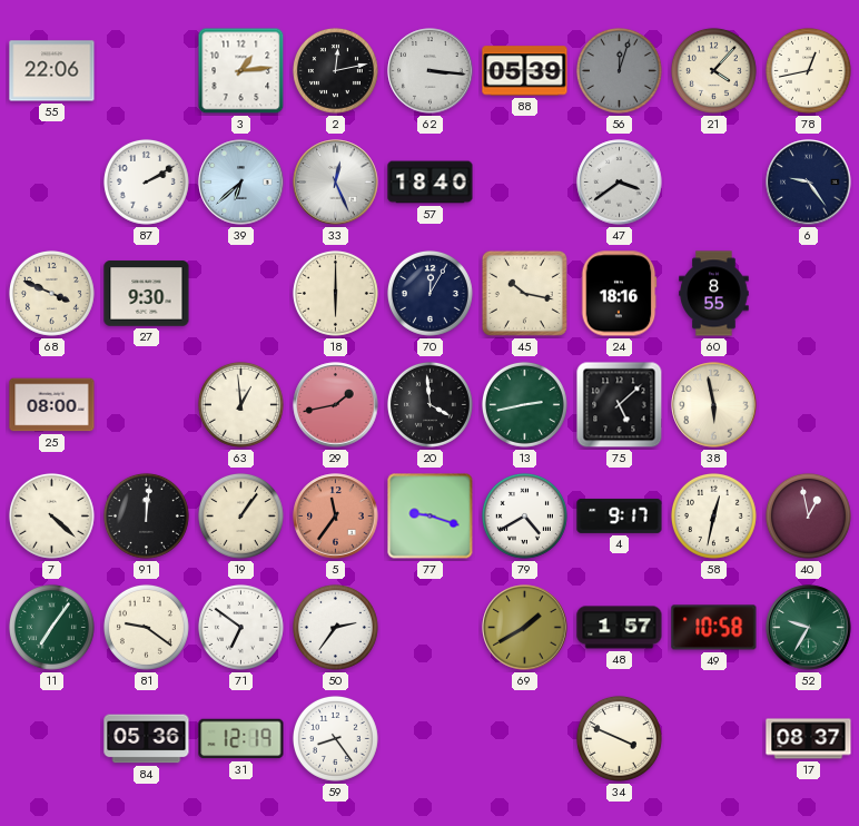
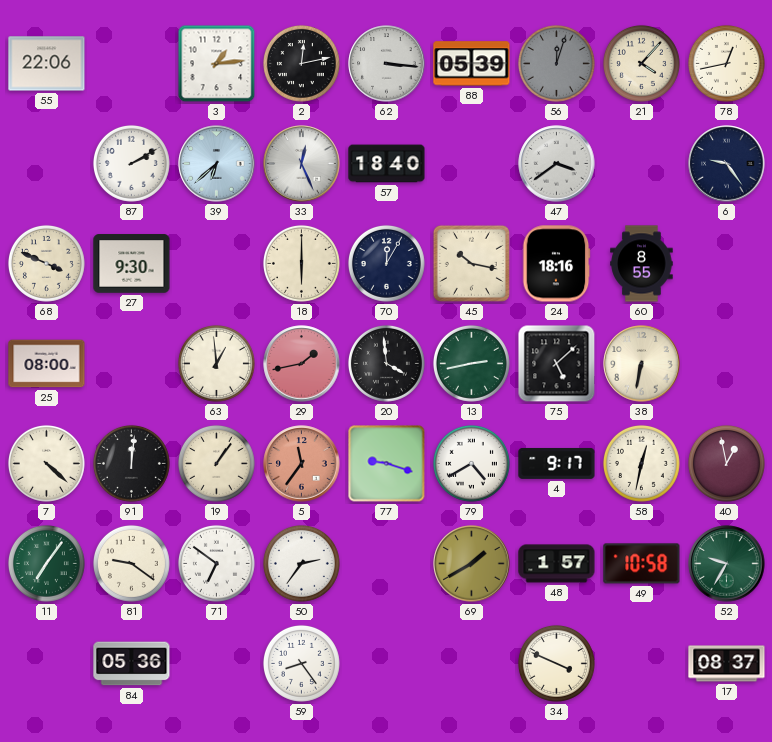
38: 5:58 -> 6:32
31: 12:19 -> none
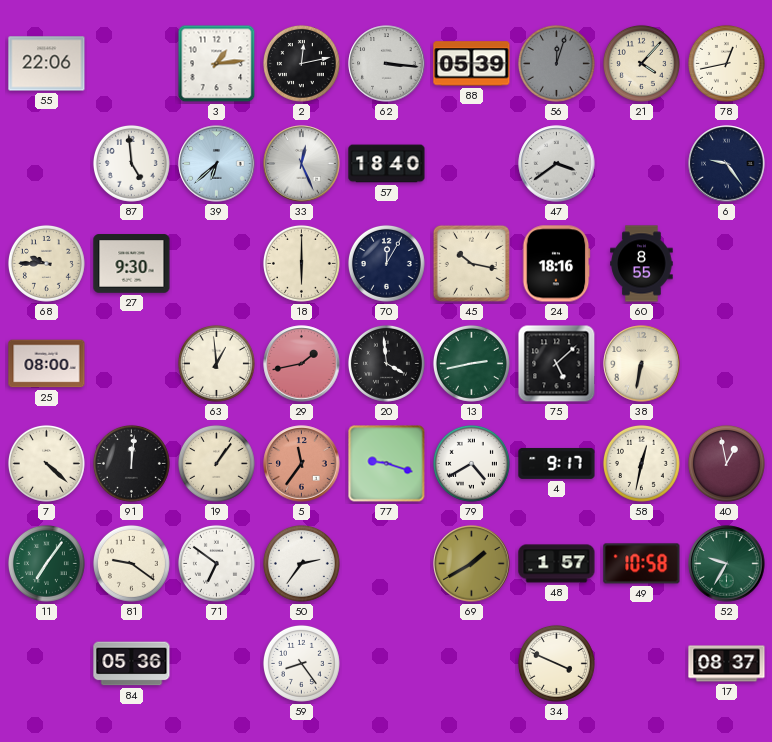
87: 2:10 -> 4:59
68: 3:49 -> 9:45
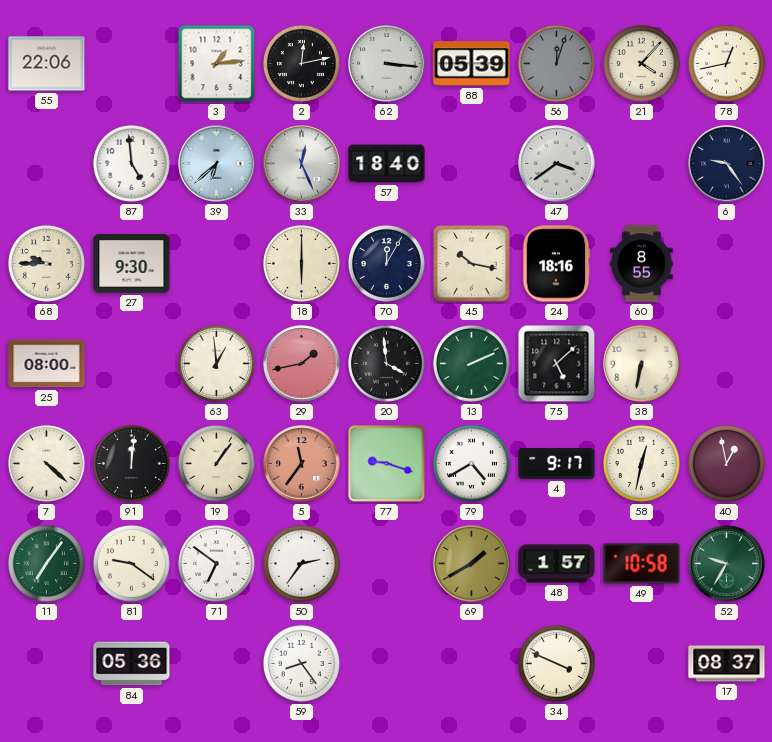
13: 2:43 -> 2:11
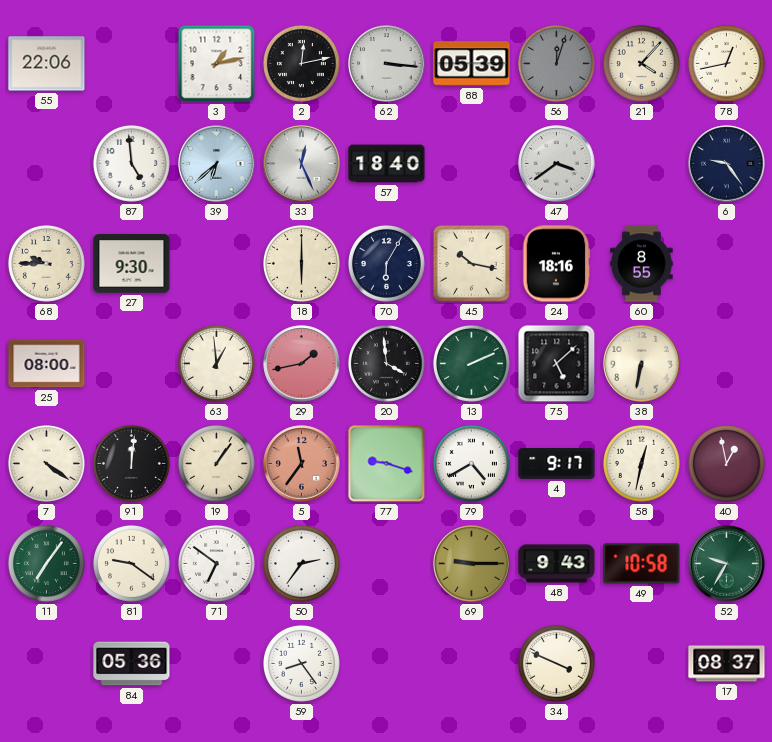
3: 1:14 -> 1:13
70: 12:05 -> 6:05
7: 4:22 -> 4:21
69: 1:40 -> 9:15
48: 1:57 -> 9:43
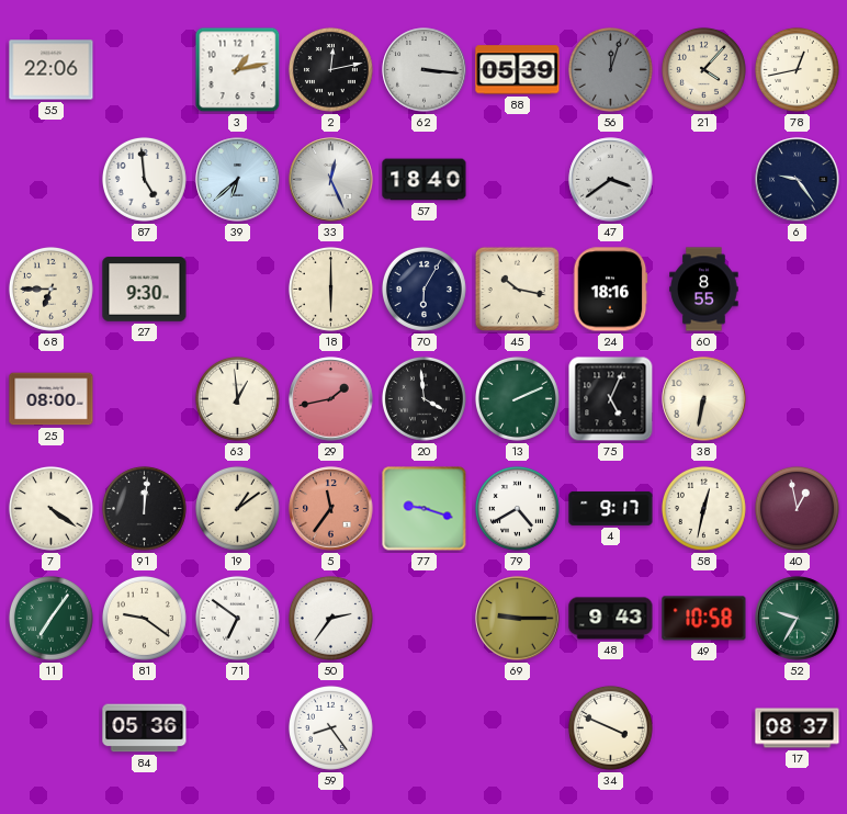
68: 9:45 -> 6:45
75: 5:08 -> 5:04
19: 1:06 -> 1:09
